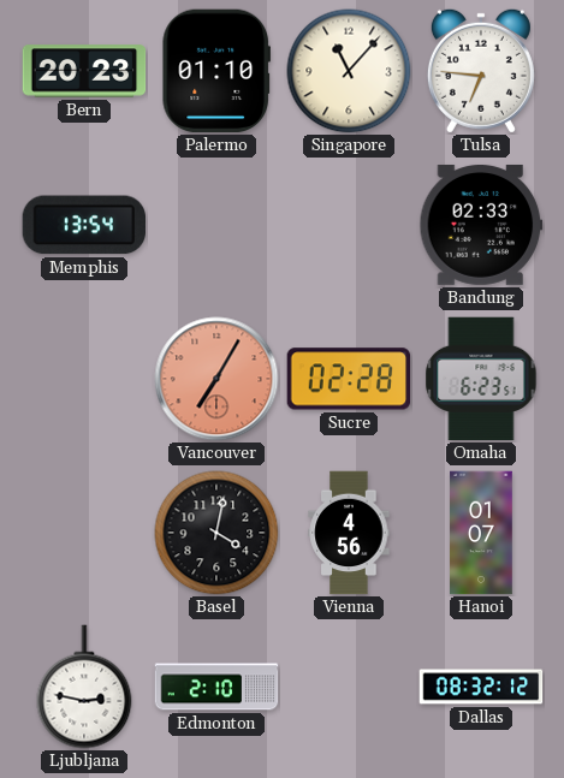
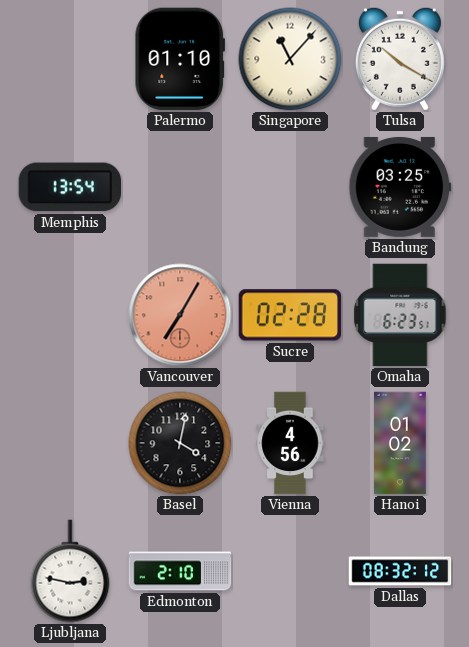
Bern: 20:23 -> none
Tulsa: 6:46 -> 10:20
Bandung: 02:33 -> 03:25
Hanoi: 01:07 -> 01:02
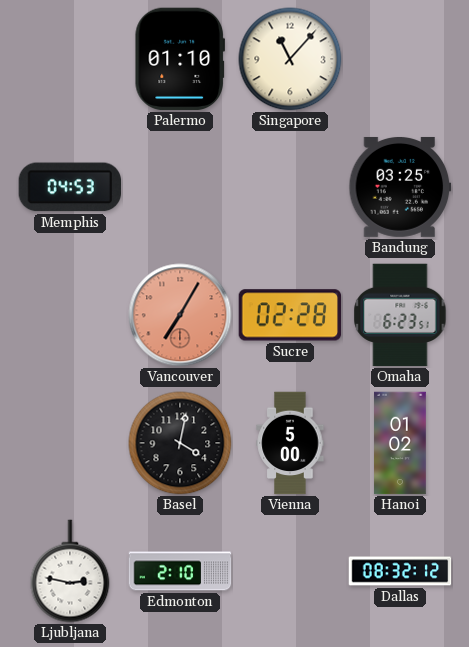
Tulsa: 10:20 -> none
Memphis: 13:54 -> 04:53
Vienna: 4:56 -> 5:00
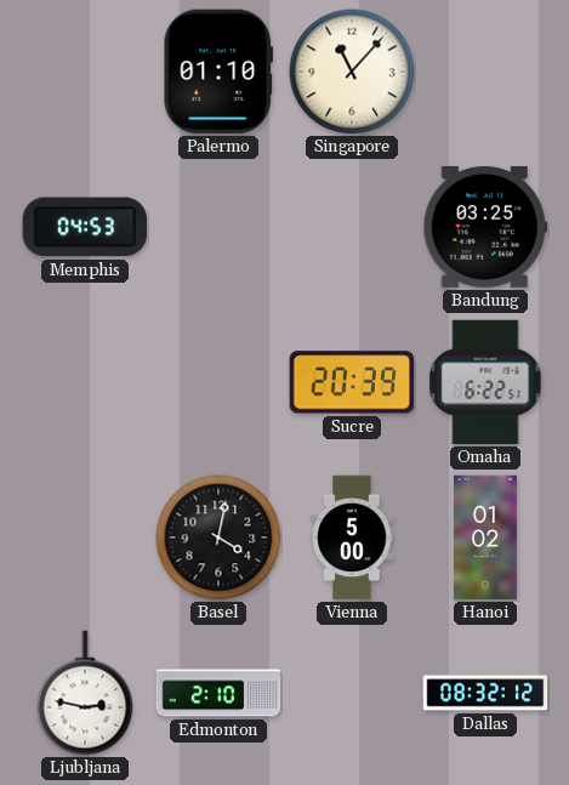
Vancouver: 7:05 -> none
Sucre: 02:28 -> 20:39
Omaha: 6:23 -> 6:22
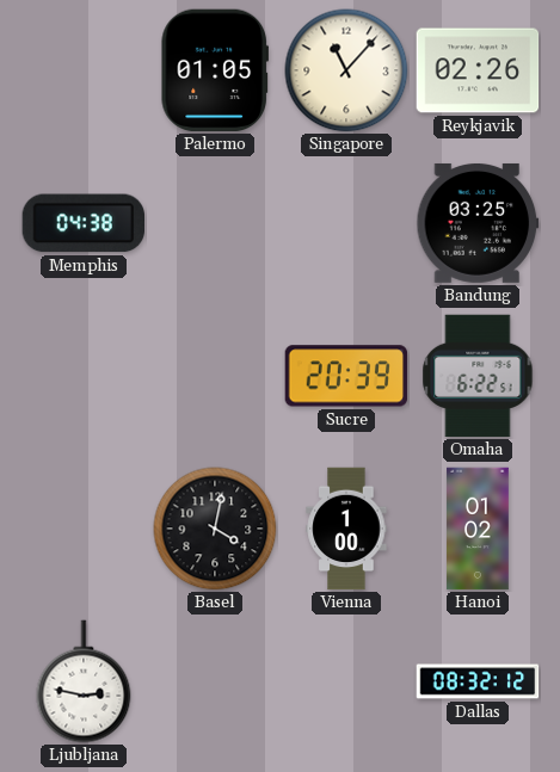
Palermo: 01:10 -> 01:05
Reykjavik: none -> 02:26
Memphis: 04:53 -> 04:38
Vienna: 5:00 -> 1:00
Edmonton: 2:10 -> none
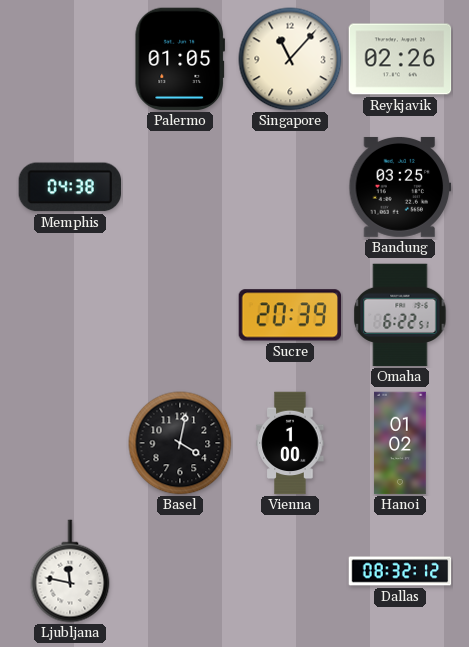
Ljubljana: 2:47 -> 11:47
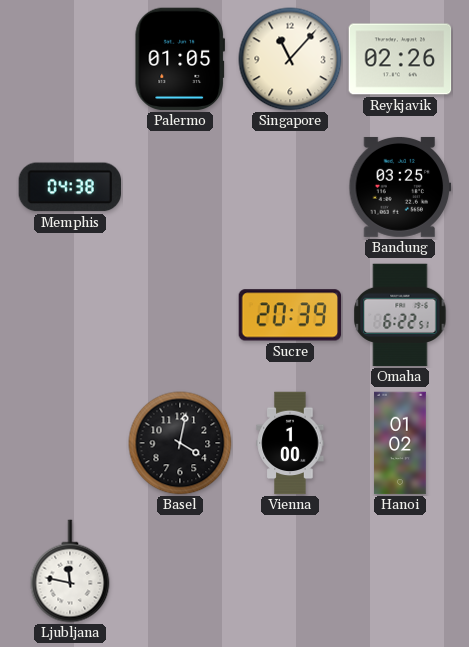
Dallas: 08:32 -> none
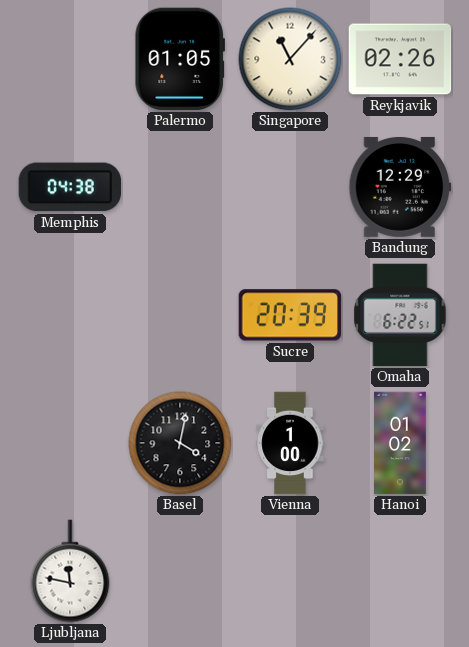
Bandung: 03:25 -> 12:29
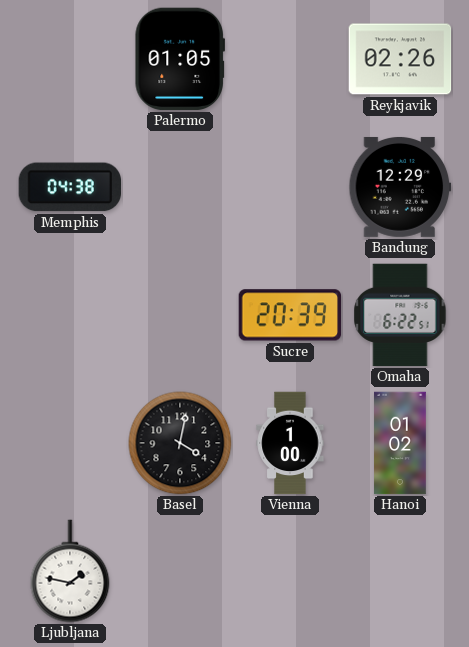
Singapore: 11:07 -> none
Ljubljana: 11:47 -> 1:47
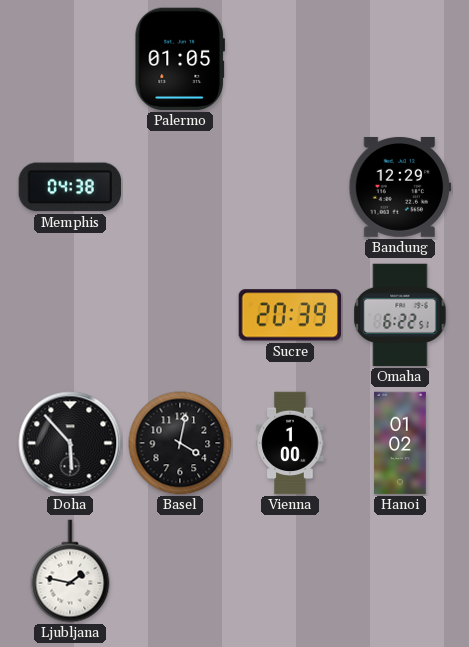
Reykjavik: 02:26 -> none
Doha: none -> 5:53
